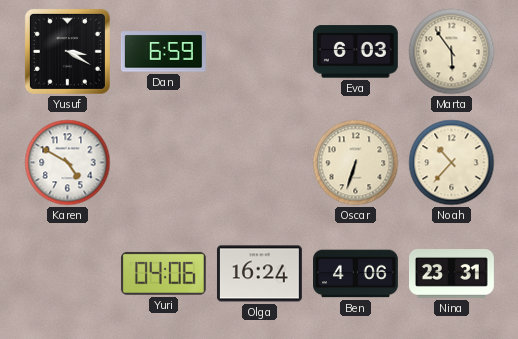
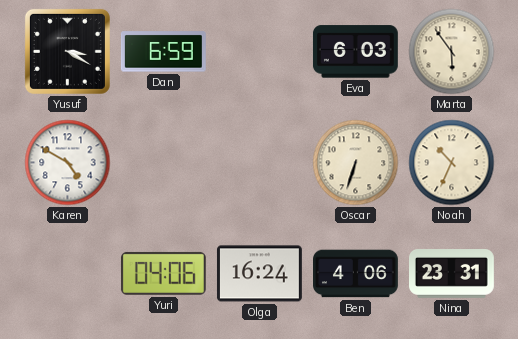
Noah: 10:37 -> 10:34
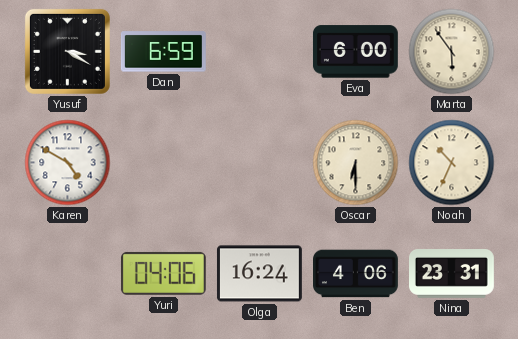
Eva: 6:03 -> 6:00
Oscar: 6:33 -> 6:30
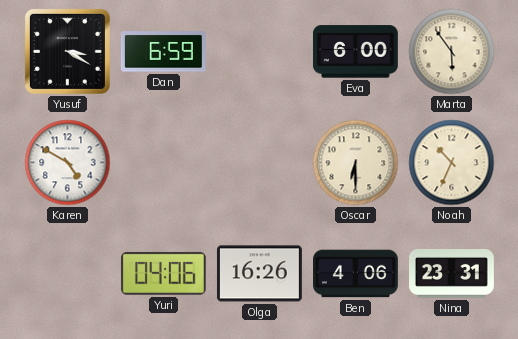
Olga: 16:24 -> 16:26
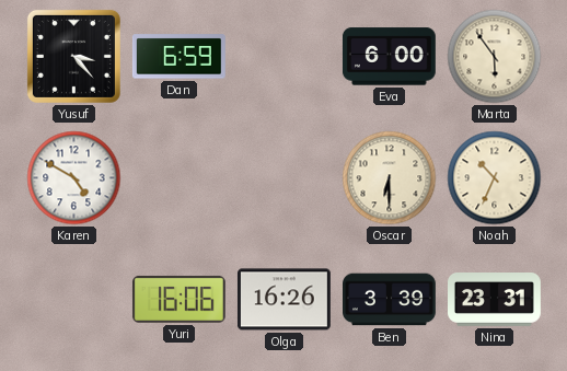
Yusuf: 3:20 -> 3:23
Yuri: 04:06 -> 16:06
Ben: 4:06 -> 3:39
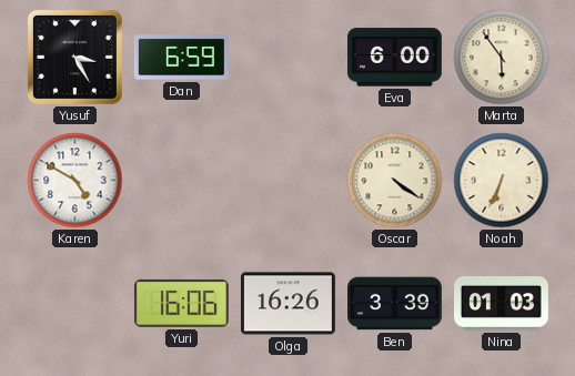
Yusuf: 3:23 -> 3:25
Oscar: 6:30 -> 4:21
Noah: 10:34 -> 6:34
Nina: 23:31 -> 01:03
